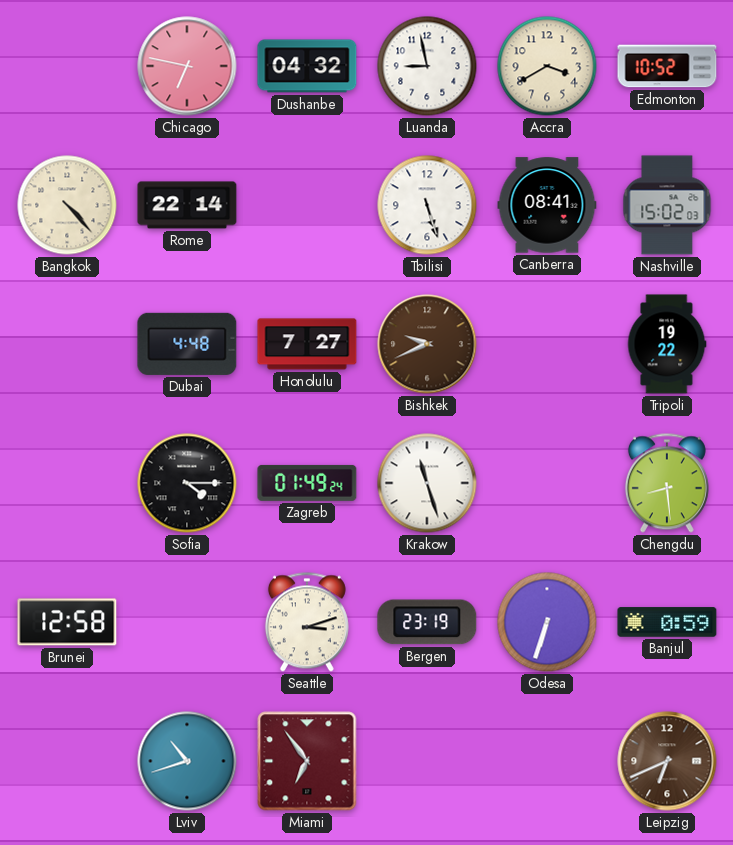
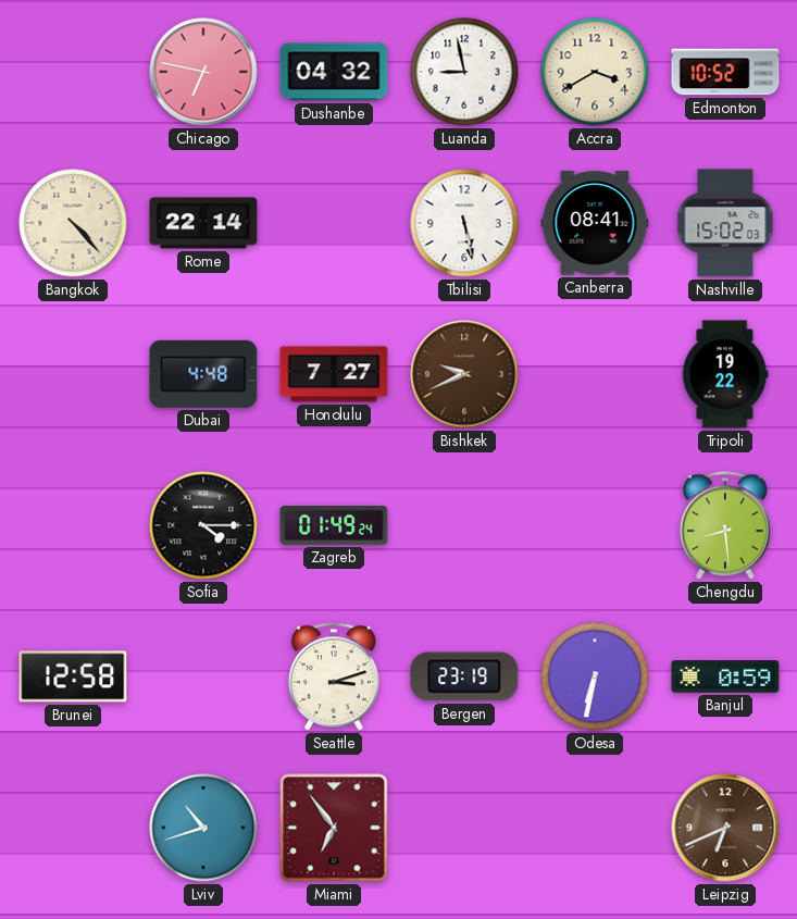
Tbilisi: 5:27 -> 5:28
Krakow: 11:27 -> none
Odesa: 6:33 -> 6:32
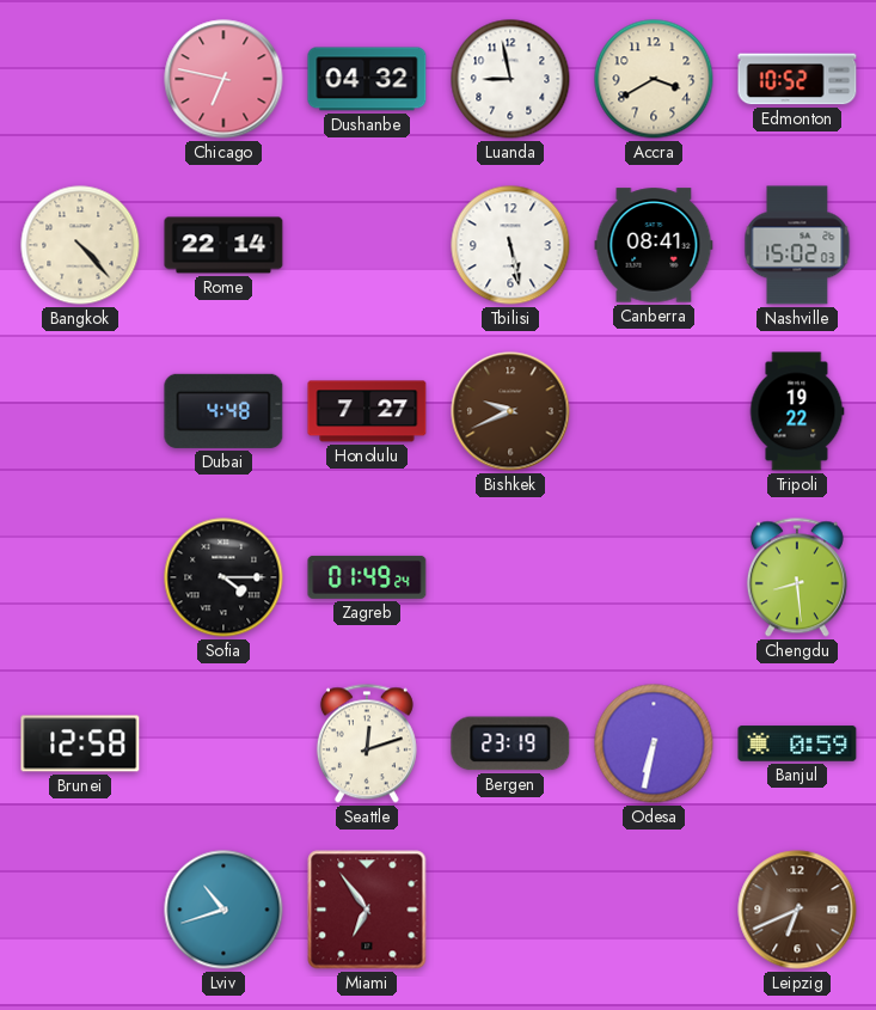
Seattle: 3:12 -> 12:12
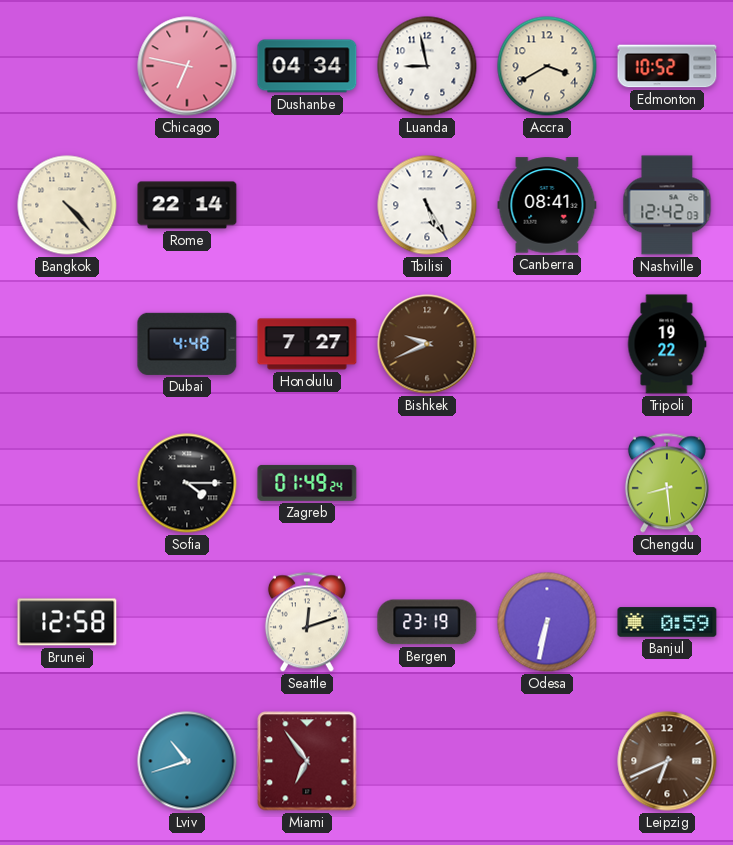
Dushanbe: 04:32 -> 04:34
Tbilisi: 5:28 -> 5:25
Nashville: 15:02 -> 12:42
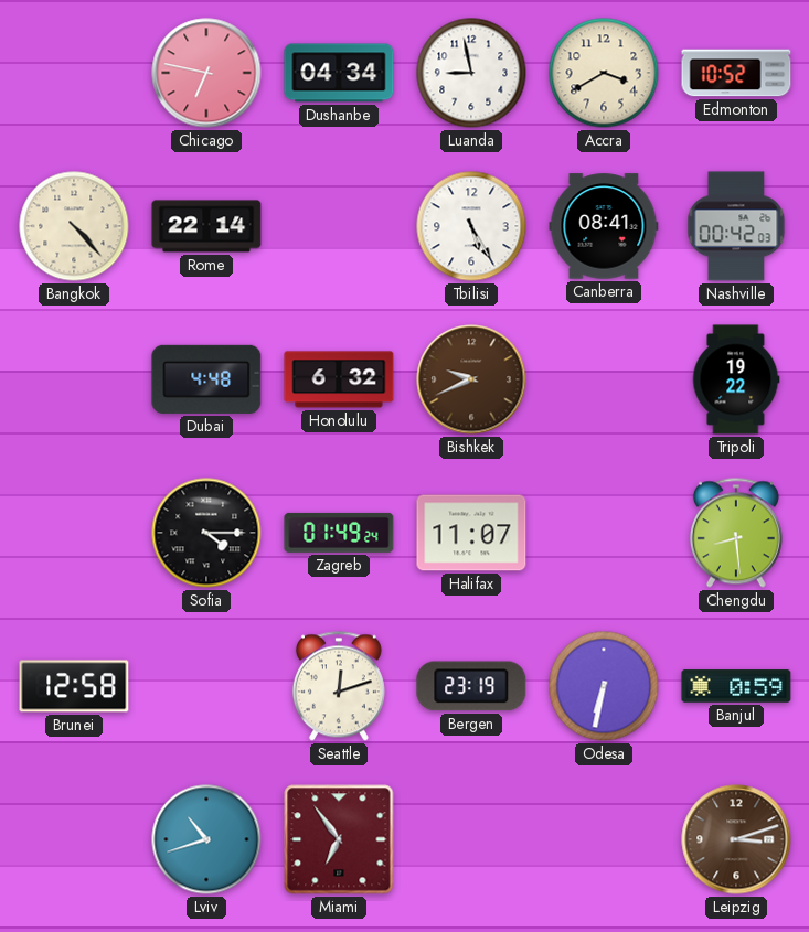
Nashville: 12:42 -> 00:42
Honolulu: 7:27 -> 6:32
Halifax: none -> 11:07
Leipzig: 6:41 -> 3:12
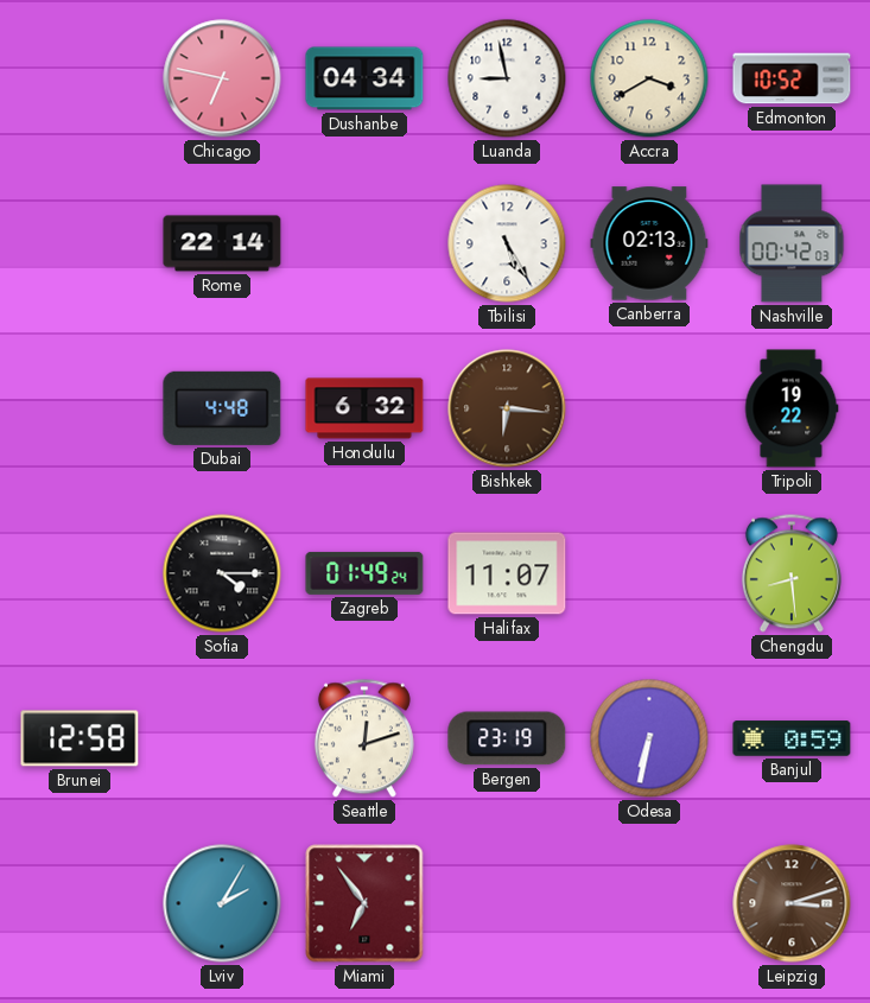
Bangkok: 4:23 -> none
Canberra: 08:41 -> 02:13
Bishkek: 9:41 -> 6:16
Lviv: 10:42 -> 2:05
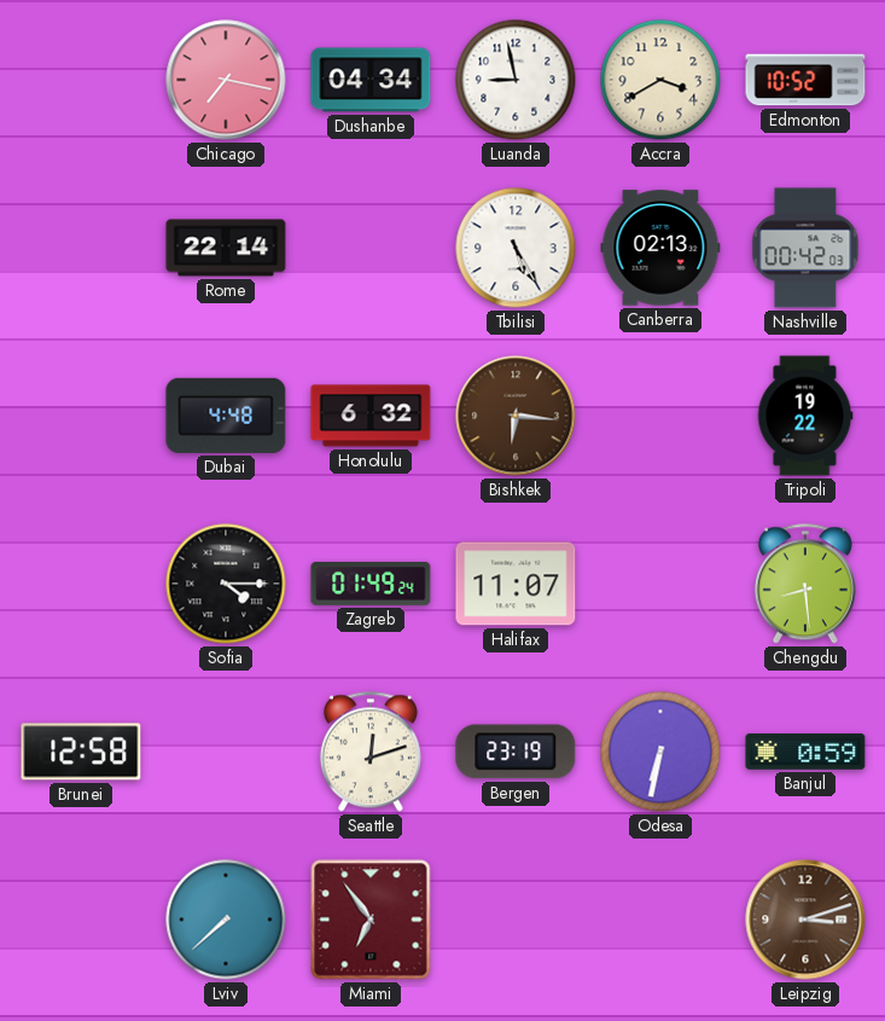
Chicago: 6:47 -> 7:17
Lviv: 2:05 -> 7:38
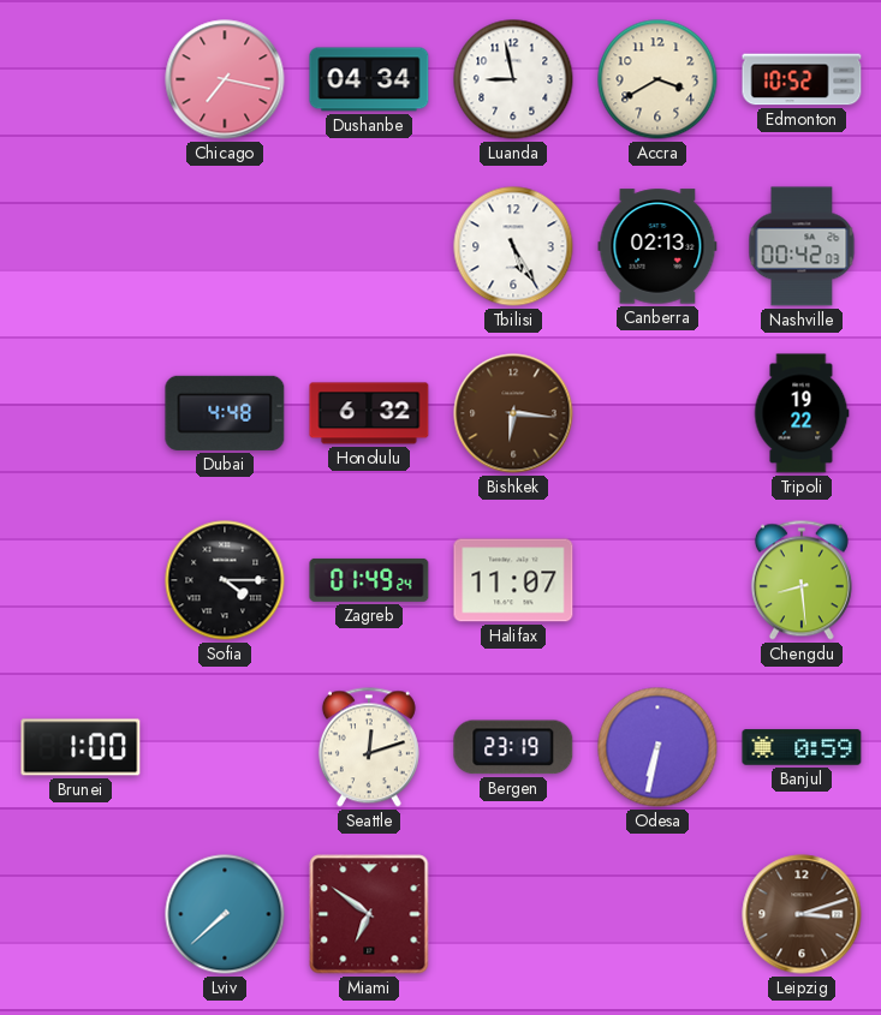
Rome: 22:14 -> none
Brunei: 12:58 -> 1:00
Miami: 6:54 -> 6:51
